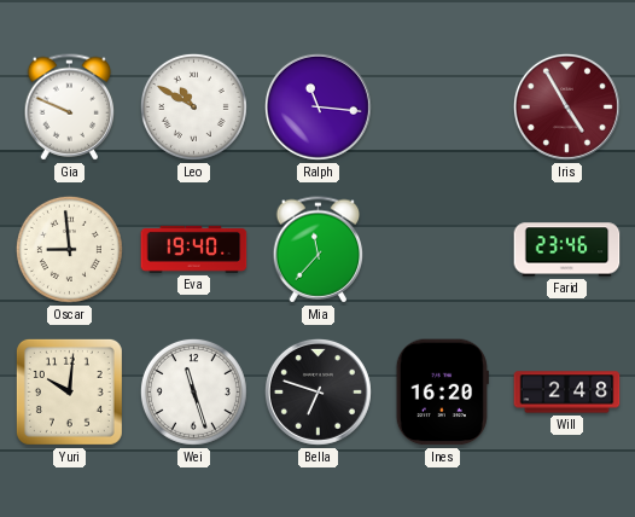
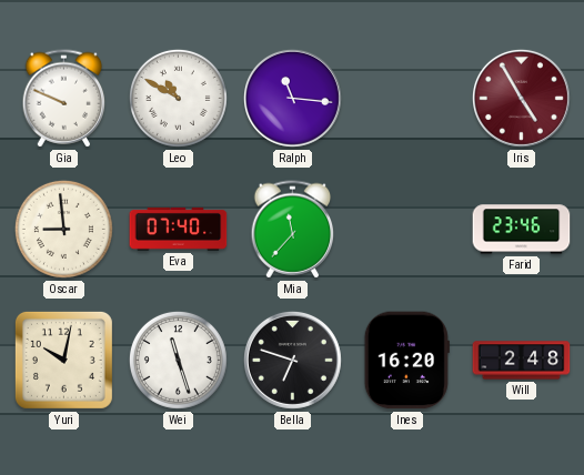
Eva: 19:40 -> 07:40
Yuri: 10:01 -> 10:02
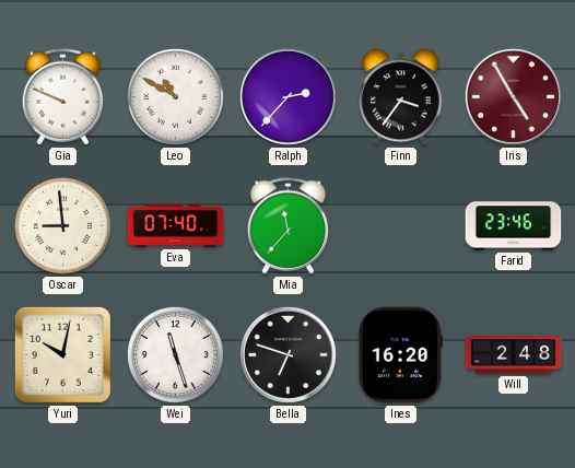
Ralph: 11:16 -> 2:37
Finn: none -> 3:36
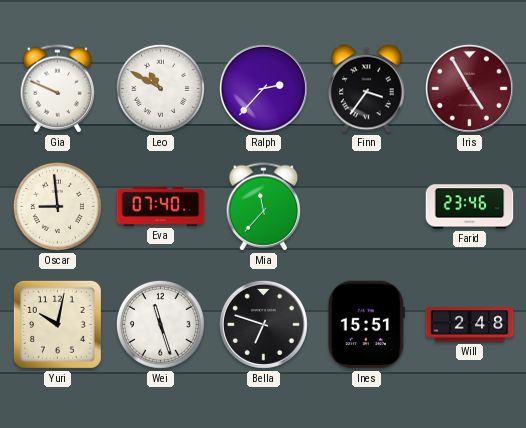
Ines: 16:20 -> 15:51
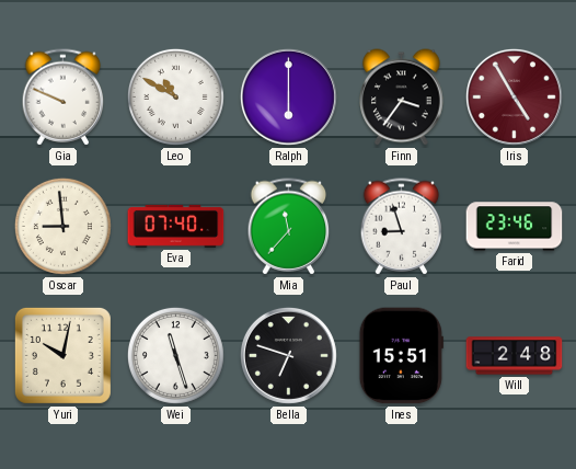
Ralph: 2:37 -> 6:00
Paul: none -> 8:57
